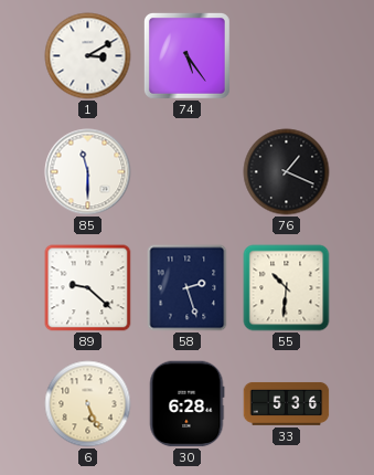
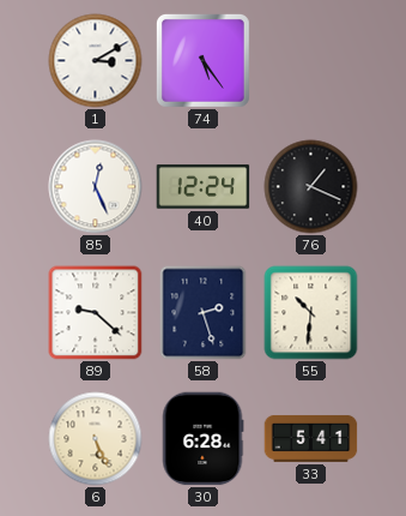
85: 11:30 -> 12:26
40: none -> 12:24
33: 5:36 -> 5:41
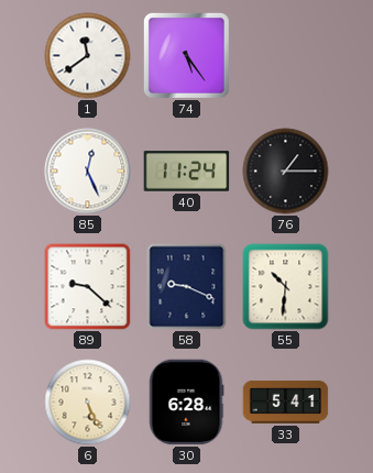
1: 3:10 -> 11:39
40: 12:24 -> 11:24
76: 1:19 -> 1:15
58: 2:27 -> 9:19
